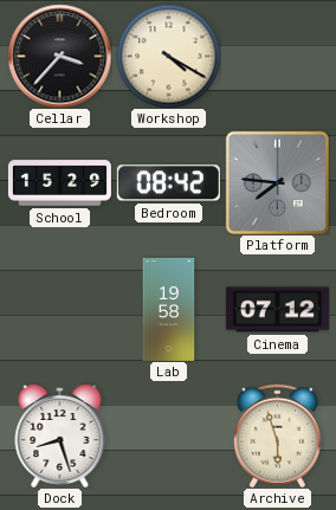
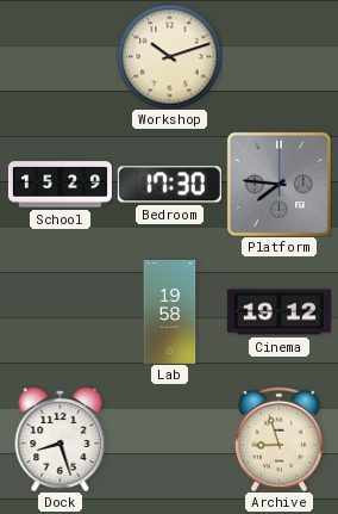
Cellar: 3:37 -> none
Workshop: 4:20 -> 10:12
Bedroom: 08:42 -> 17:30
Cinema: 07:12 -> 19:12
Archive: 5:57 -> 8:57
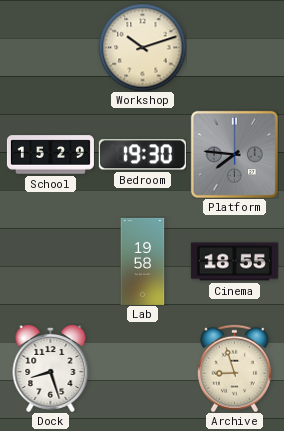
Bedroom: 17:30 -> 19:30
Cinema: 19:12 -> 18:55
